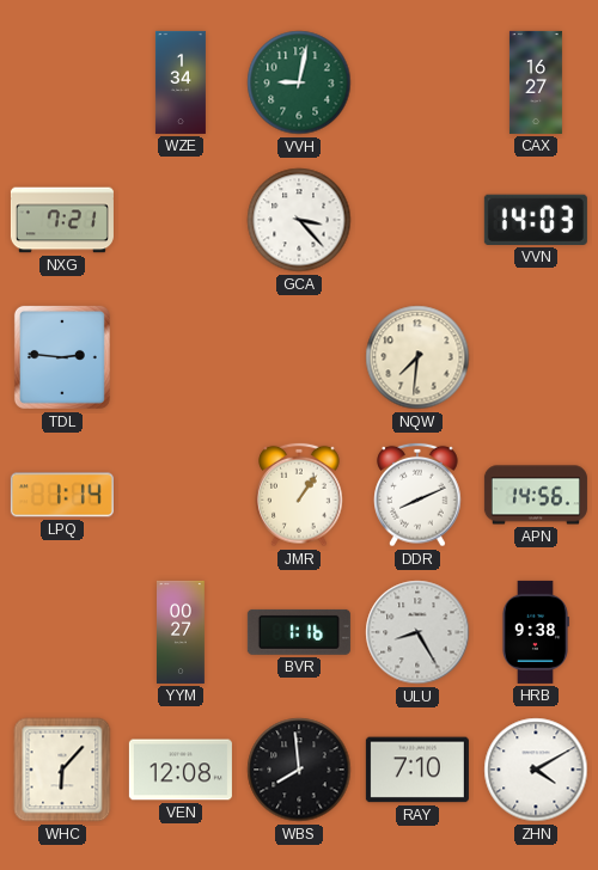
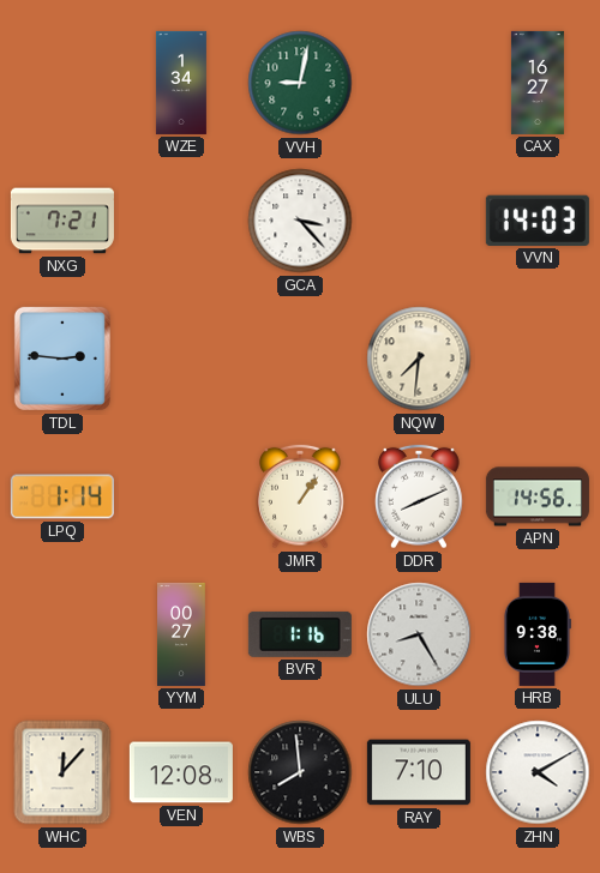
WHC: 6:07 -> 12:07
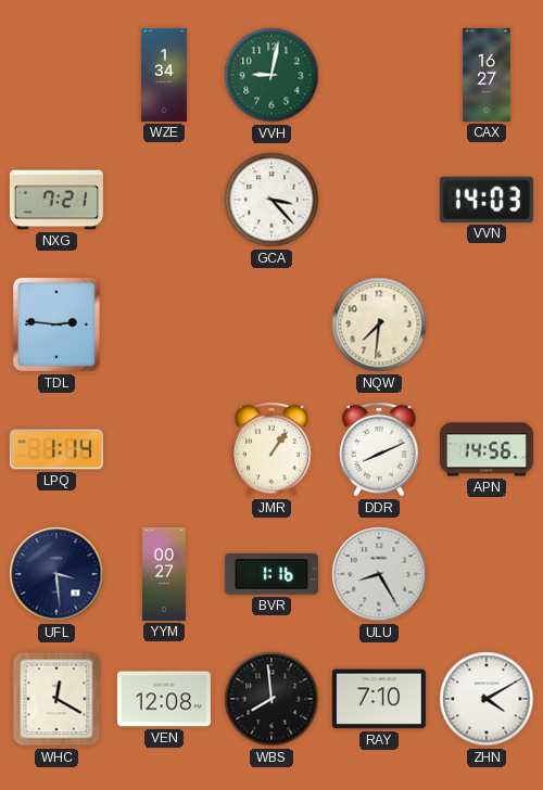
UFL: none -> 3:29
HRB: 9:38 -> none
WHC: 12:07 -> 12:20
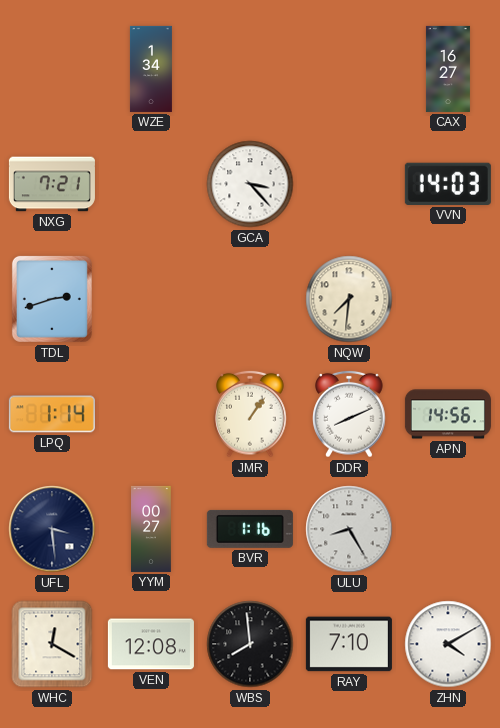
VVH: 9:02 -> none
TDL: 2:46 -> 2:42
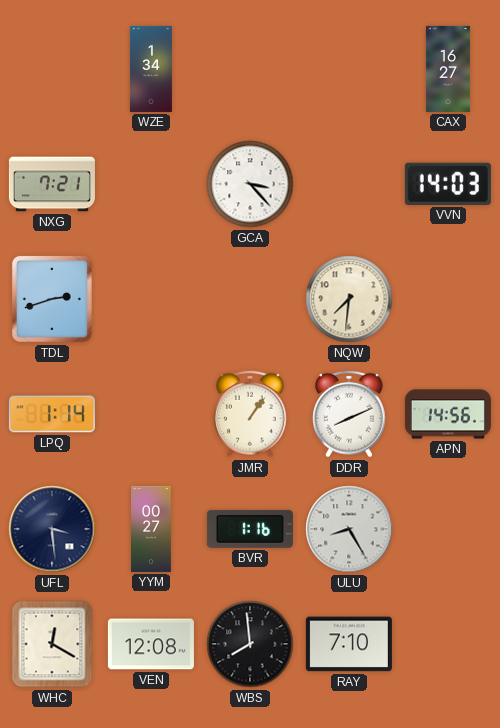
ZHN: 4:10 -> none
